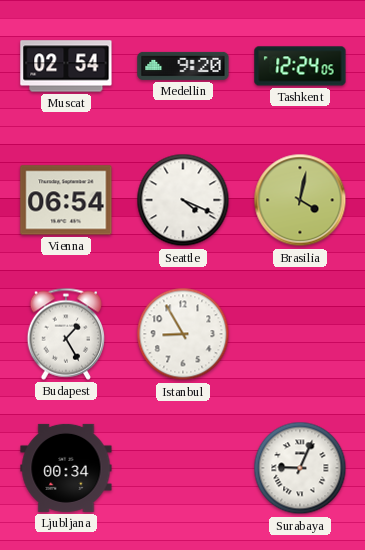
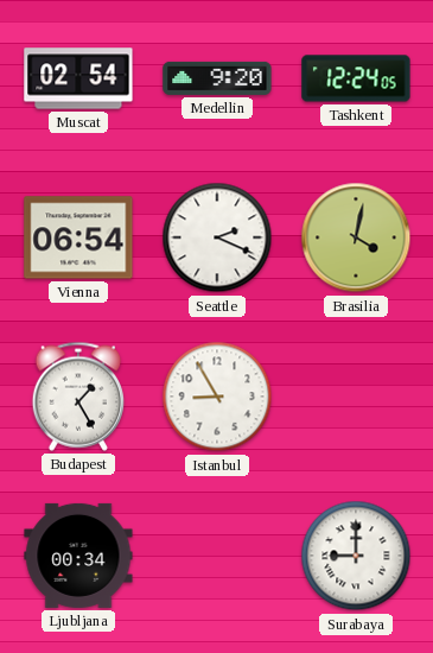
Seattle: 4:19 -> 2:19
Surabaya: 9:04 -> 9:00
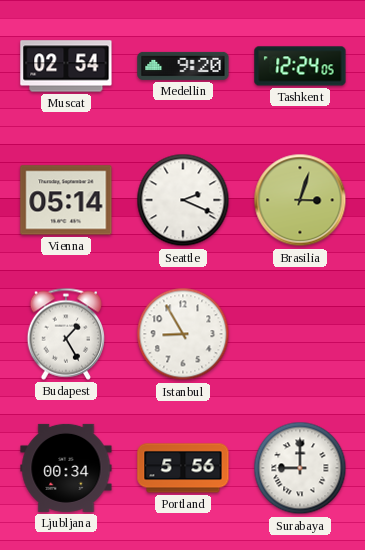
Vienna: 06:54 -> 05:14
Brasilia: 4:02 -> 3:03
Portland: none -> 5:56
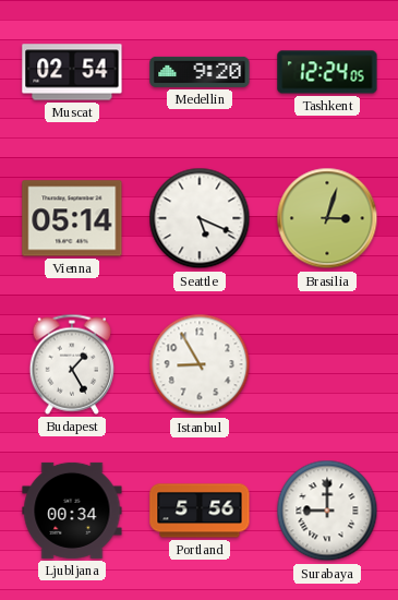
Seattle: 2:19 -> 5:19
